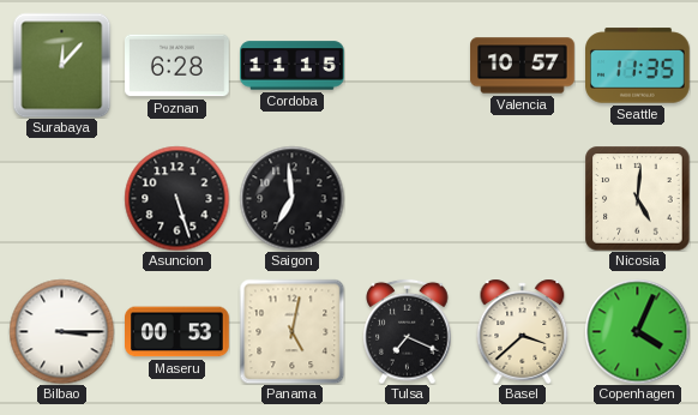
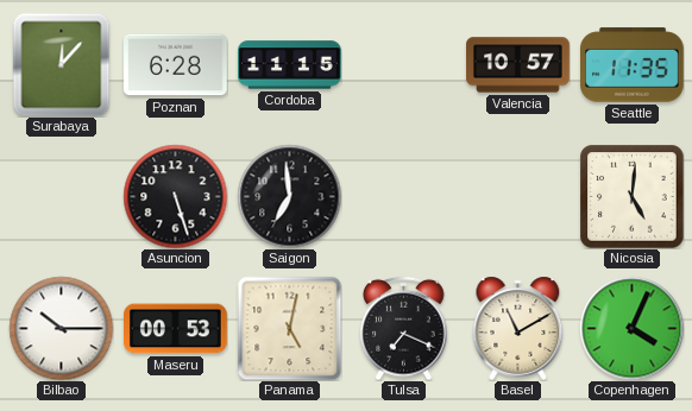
Bilbao: 3:15 -> 10:15
Basel: 3:38 -> 11:10
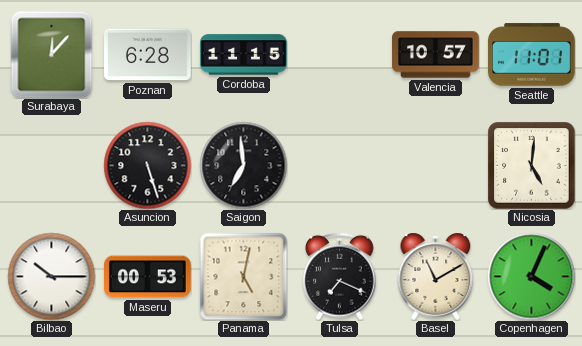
Seattle: 11:35 -> 11:01
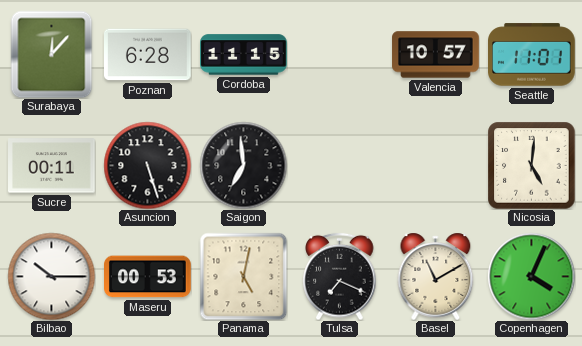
Sucre: none -> 00:11
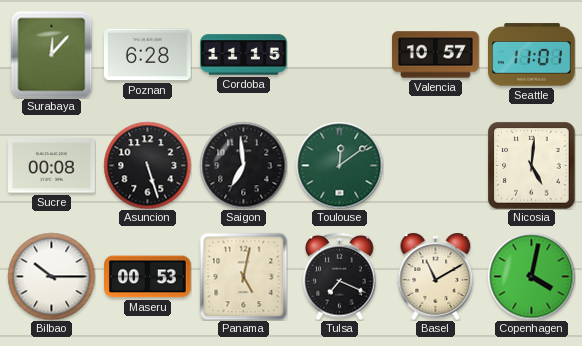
Sucre: 00:11 -> 00:08
Toulouse: none -> 12:09
Copenhagen: 4:04 -> 4:02
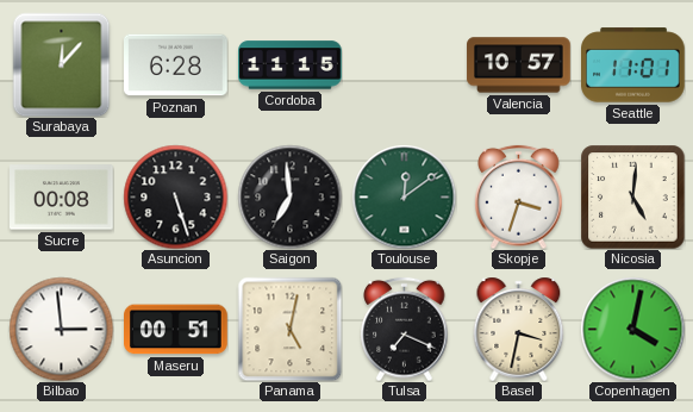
Skopje: none -> 3:33
Bilbao: 10:15 -> 2:59
Maseru: 00:53 -> 00:51
Basel: 11:10 -> 3:32
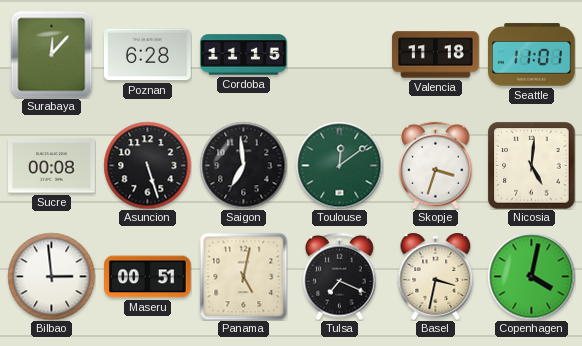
Valencia: 10:57 -> 11:18
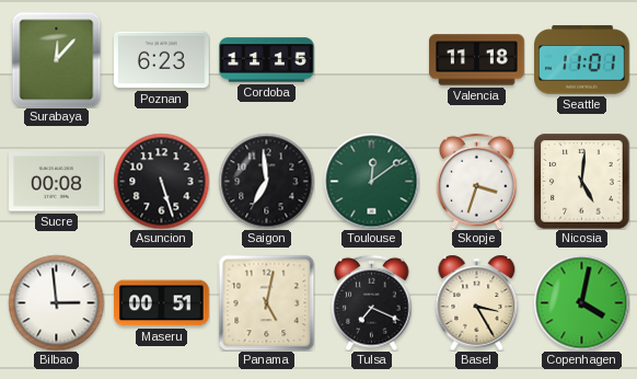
Poznan: 6:28 -> 6:23
Basel: 3:32 -> 3:25
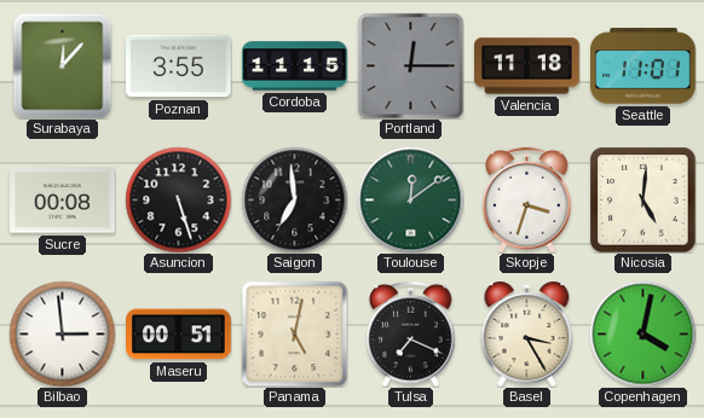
Poznan: 6:23 -> 3:55
Portland: none -> 12:15
